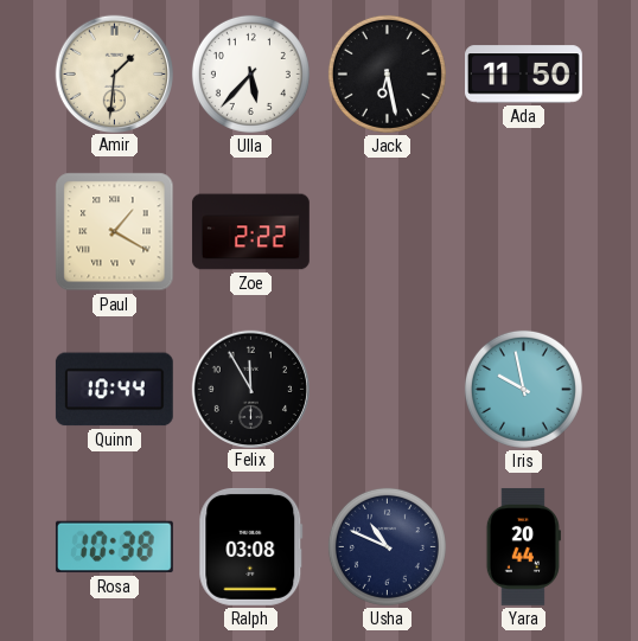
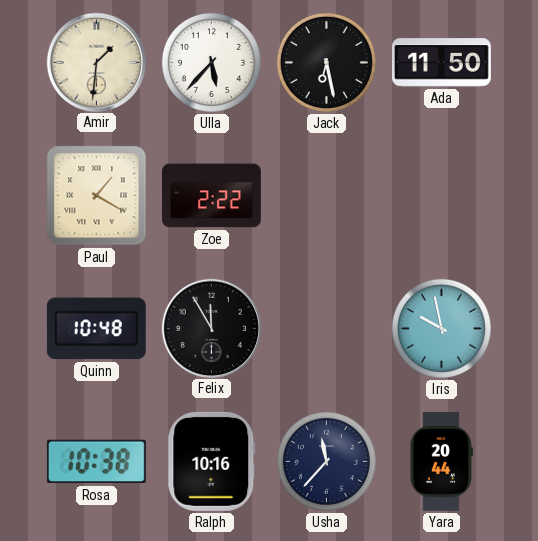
Quinn: 10:44 -> 10:48
Ralph: 03:08 -> 10:16
Usha: 10:49 -> 11:37
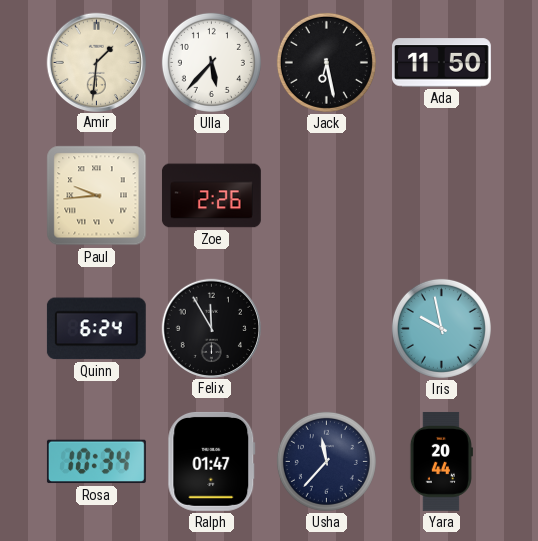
Paul: 1:20 -> 9:44
Zoe: 2:22 -> 2:26
Quinn: 10:48 -> 6:24
Rosa: 10:38 -> 10:34
Ralph: 10:16 -> 01:47
